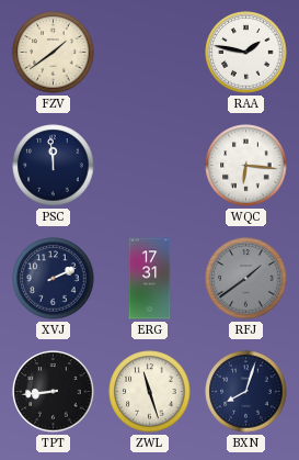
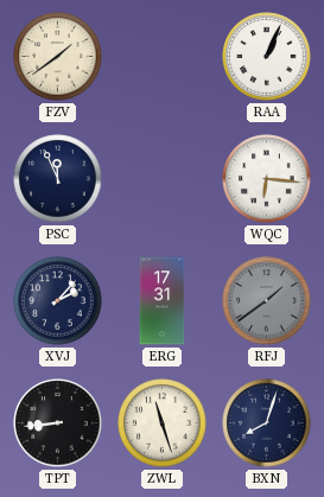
RAA: 1:47 -> 1:04
PSC: 11:59 -> 11:56
XVJ: 2:11 -> 2:07
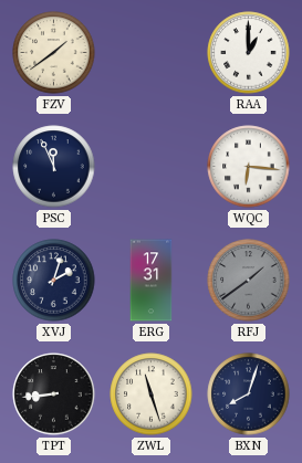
RAA: 1:04 -> 1:00
XVJ: 2:07 -> 2:03
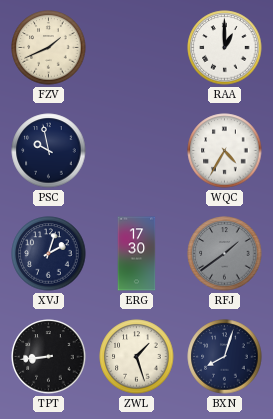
FZV: 1:39 -> 1:41
PSC: 11:56 -> 9:58
WQC: 6:16 -> 4:35
ERG: 17:31 -> 17:30
ZWL: 11:27 -> 1:27
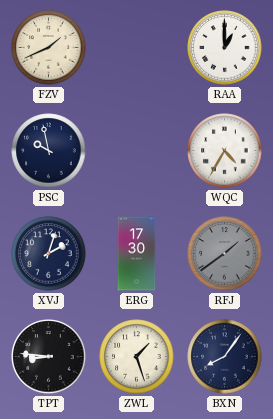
TPT: 8:44 -> 8:46
BXN: 8:03 -> 8:06
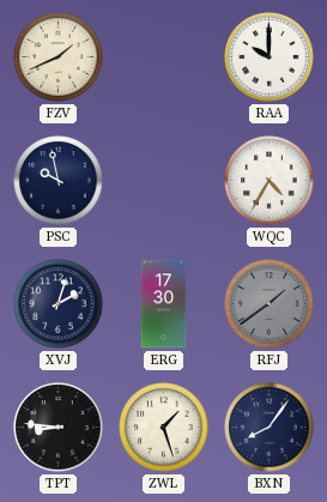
RAA: 1:00 -> 10:00
